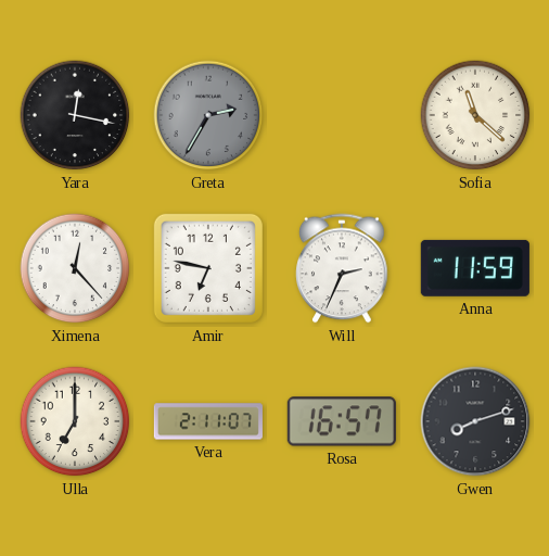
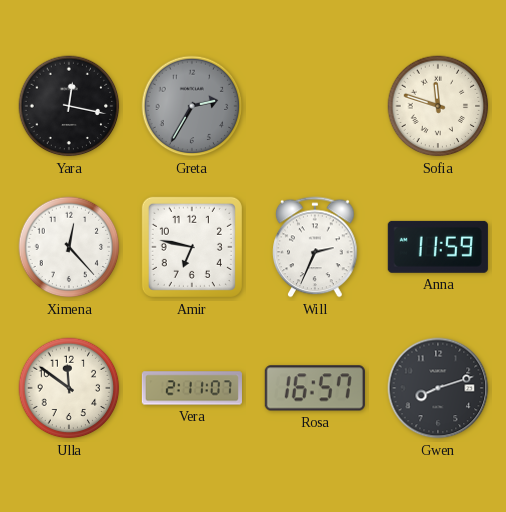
Sofia: 11:22 -> 11:48
Ulla: 7:00 -> 11:51
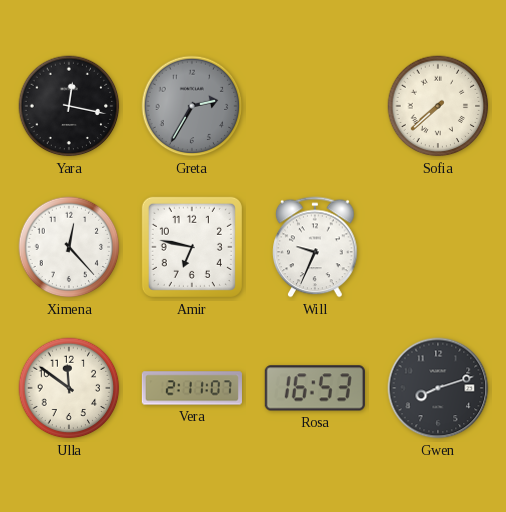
Sofia: 11:48 -> 7:38
Will: 2:34 -> 9:34
Anna: 11:59 -> none
Rosa: 16:57 -> 16:53
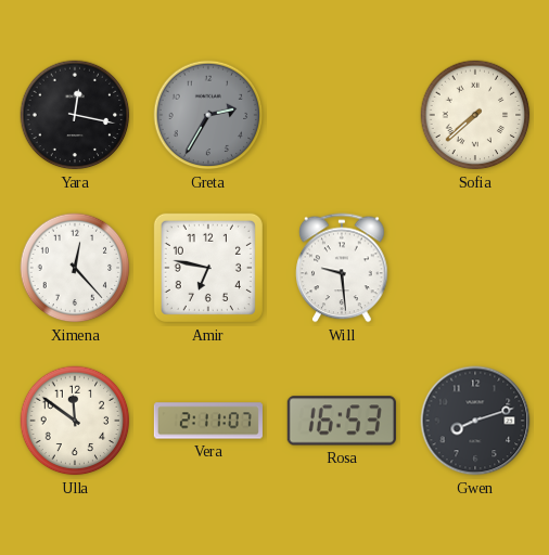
Will: 9:34 -> 9:29
